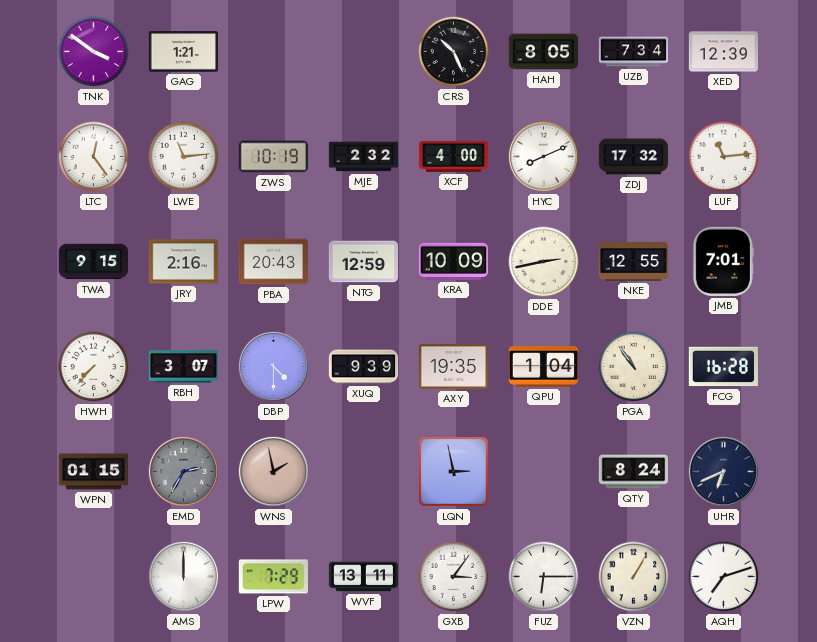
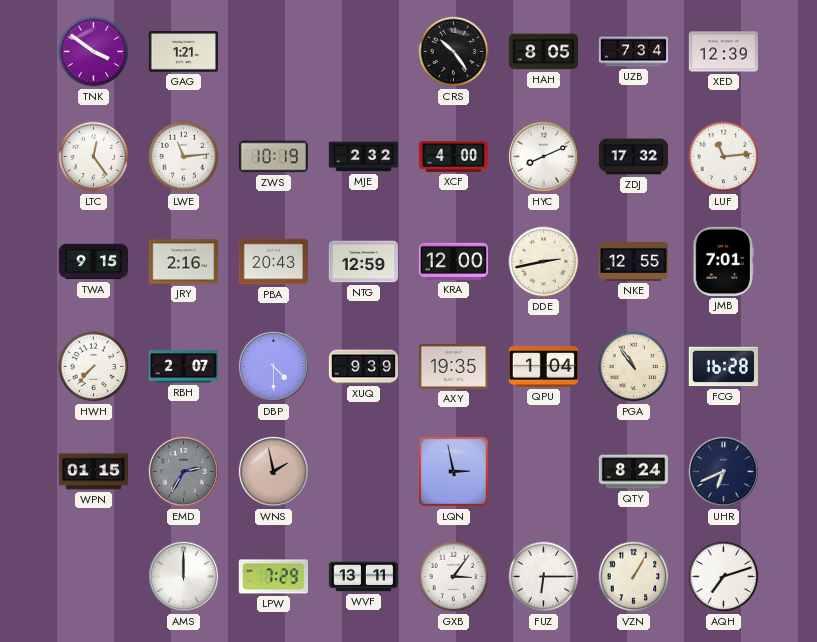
CRS: 10:26 -> 10:24
KRA: 10:09 -> 12:00
RBH: 3:07 -> 2:07
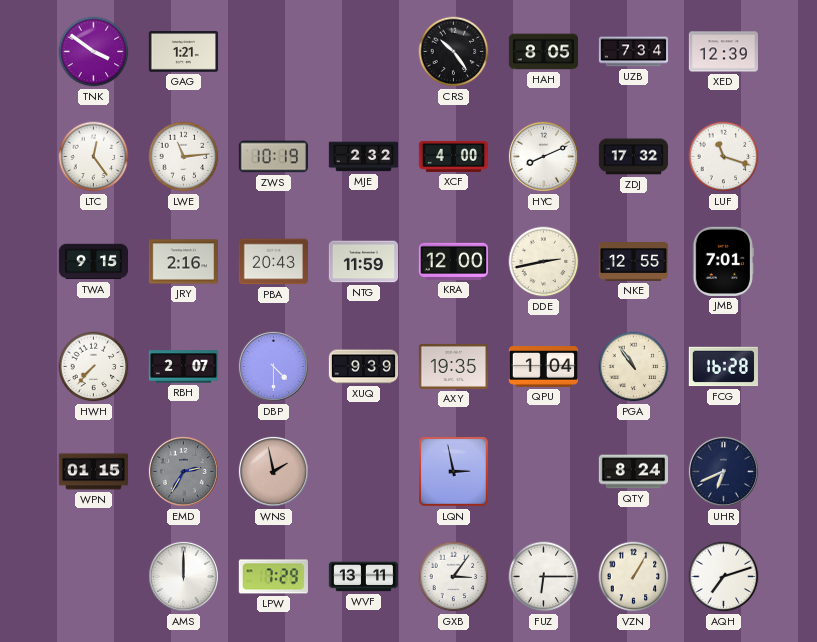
LUF: 11:14 -> 11:18
NTG: 12:59 -> 11:59
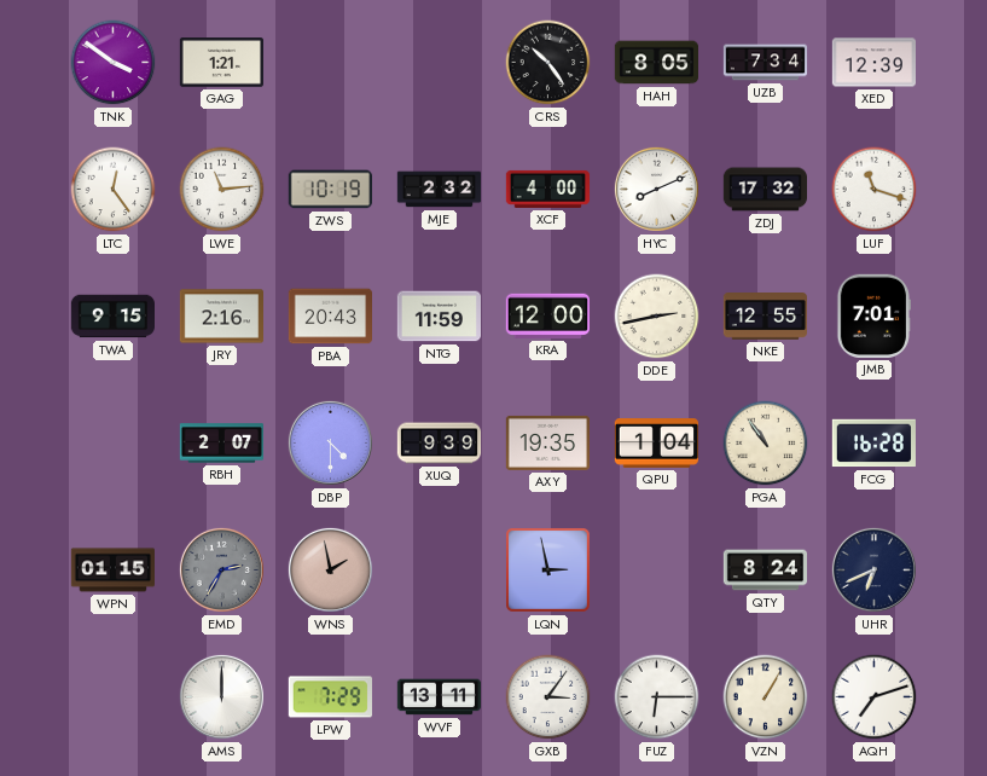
HWH: 7:37 -> none
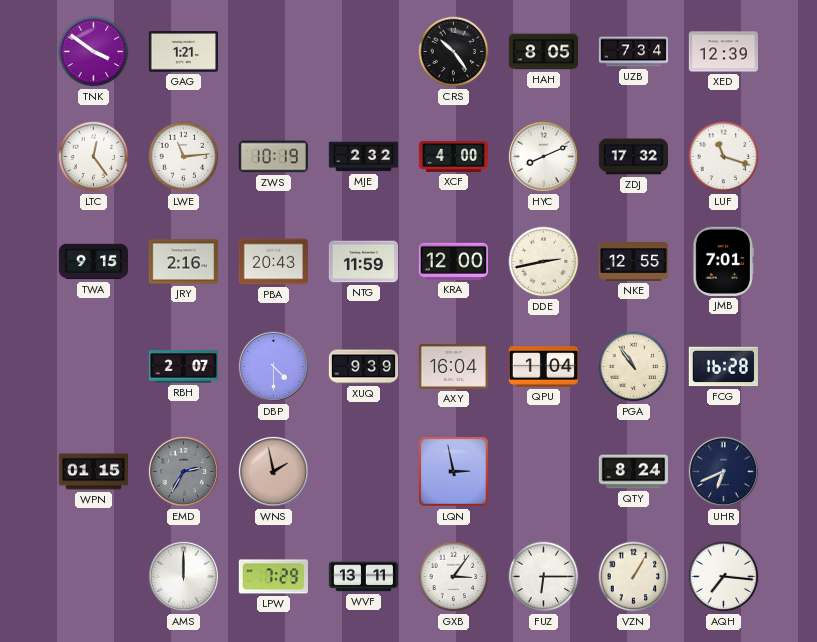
AXY: 19:35 -> 16:04
AQH: 7:12 -> 7:16
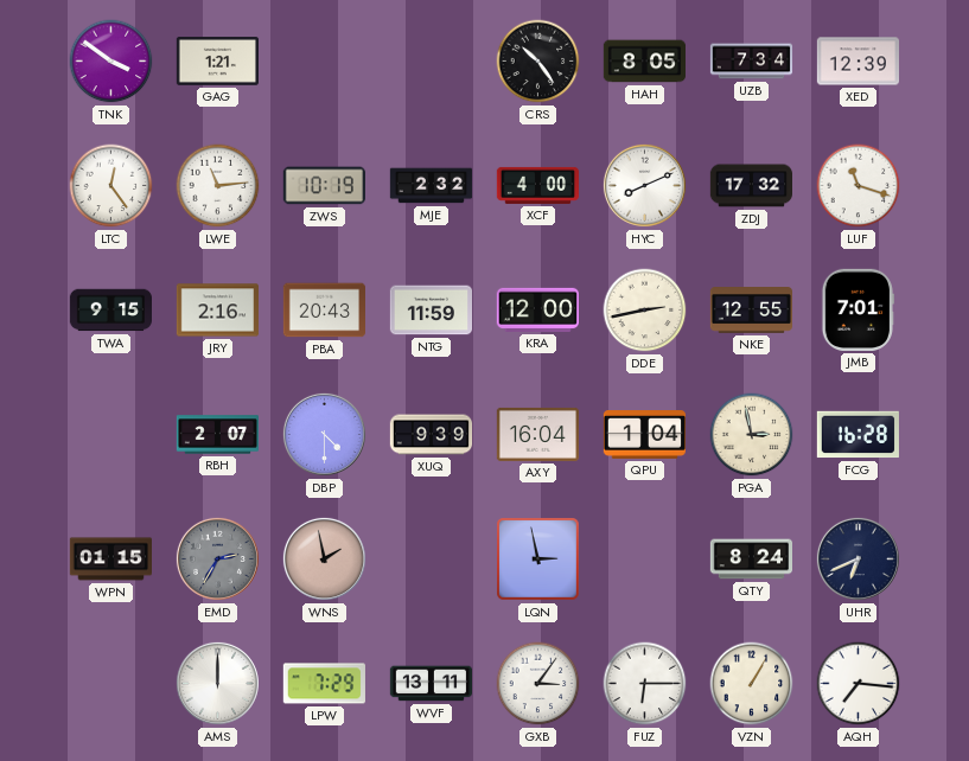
PGA: 10:54 -> 2:58
